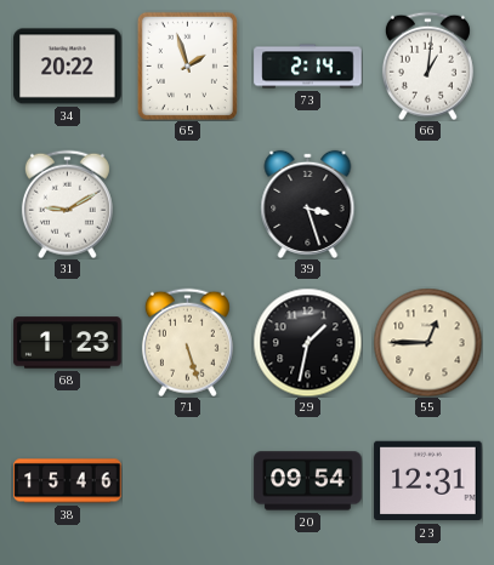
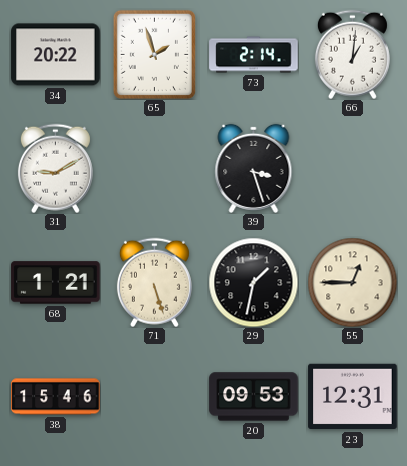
68: 1:23 -> 1:21
20: 09:54 -> 09:53
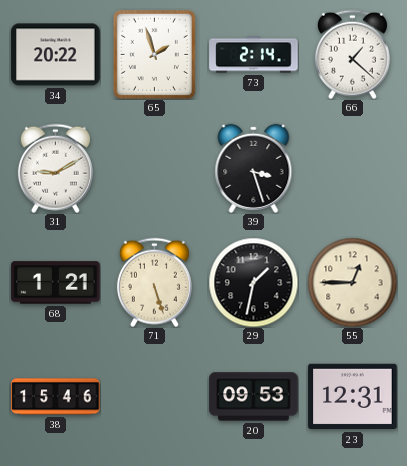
66: 1:01 -> 1:22
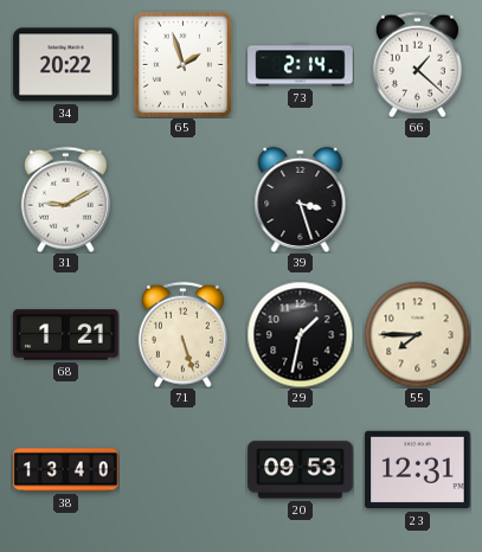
55: 12:45 -> 7:45
38: 15:46 -> 13:40
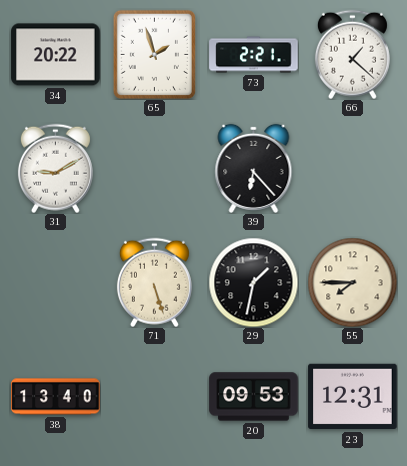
73: 2:14 -> 2:21
39: 3:27 -> 6:23
68: 1:21 -> none
